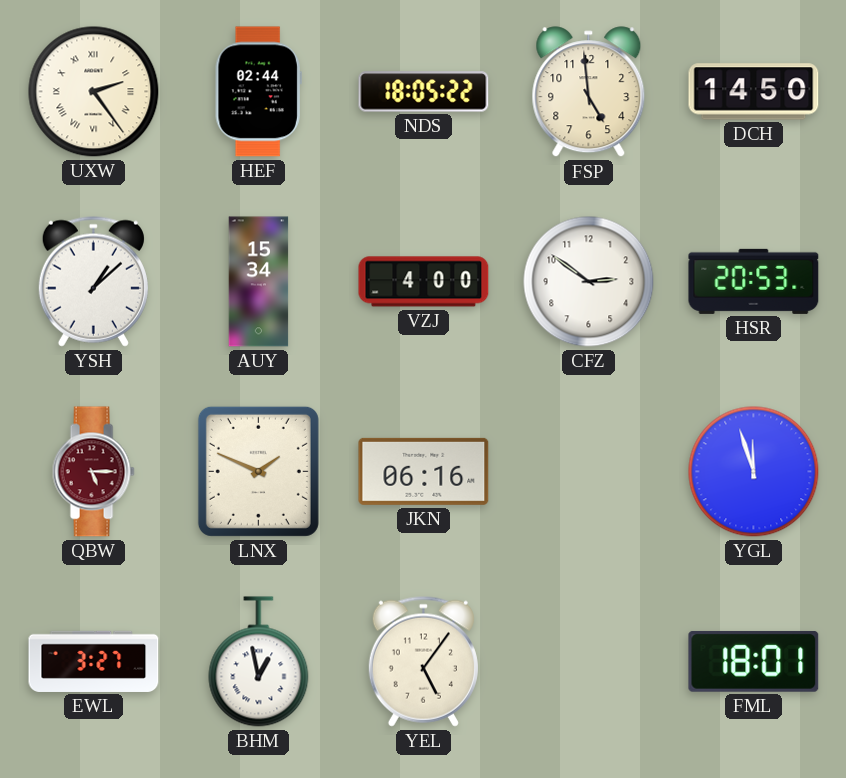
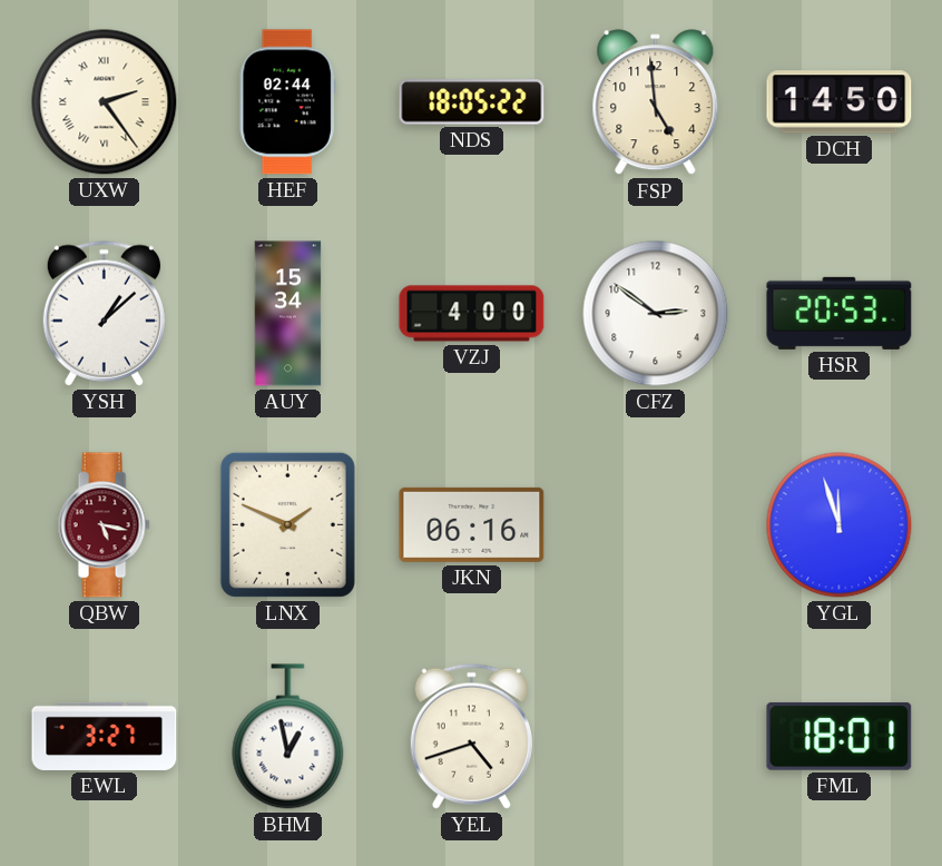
QBW: 5:15 -> 5:17
YEL: 5:06 -> 4:42
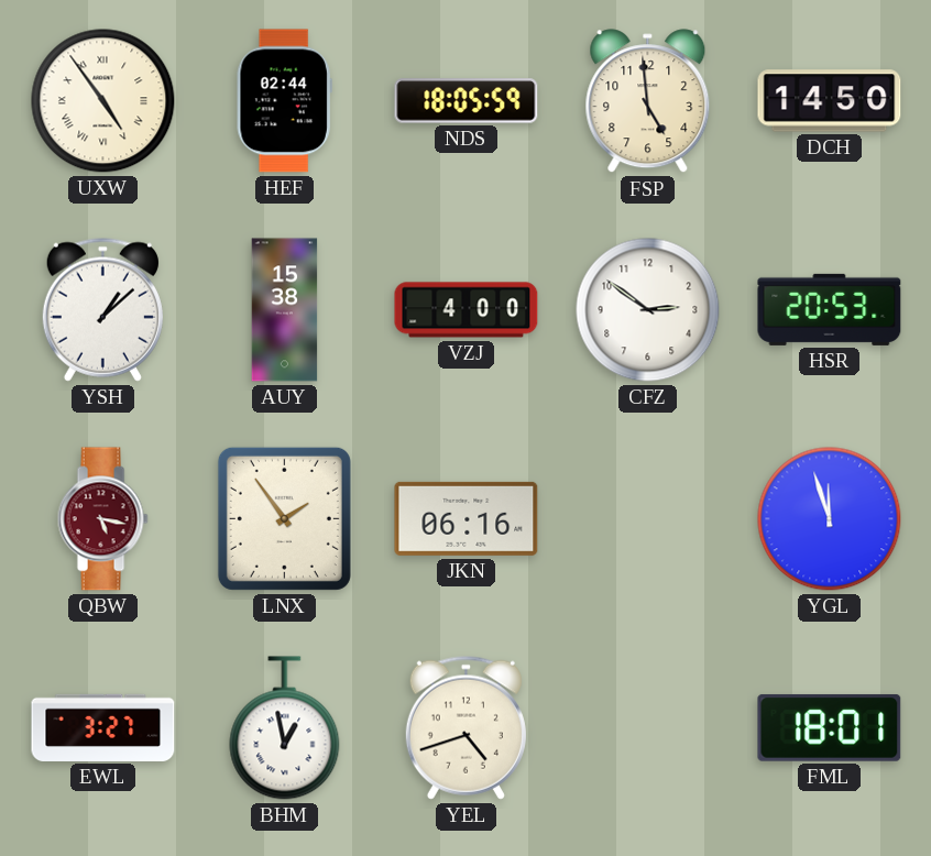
UXW: 2:24 -> 4:54
NDS: 18:05:22 -> 18:05:59
AUY: 15:34 -> 15:38
LNX: 1:49 -> 1:54
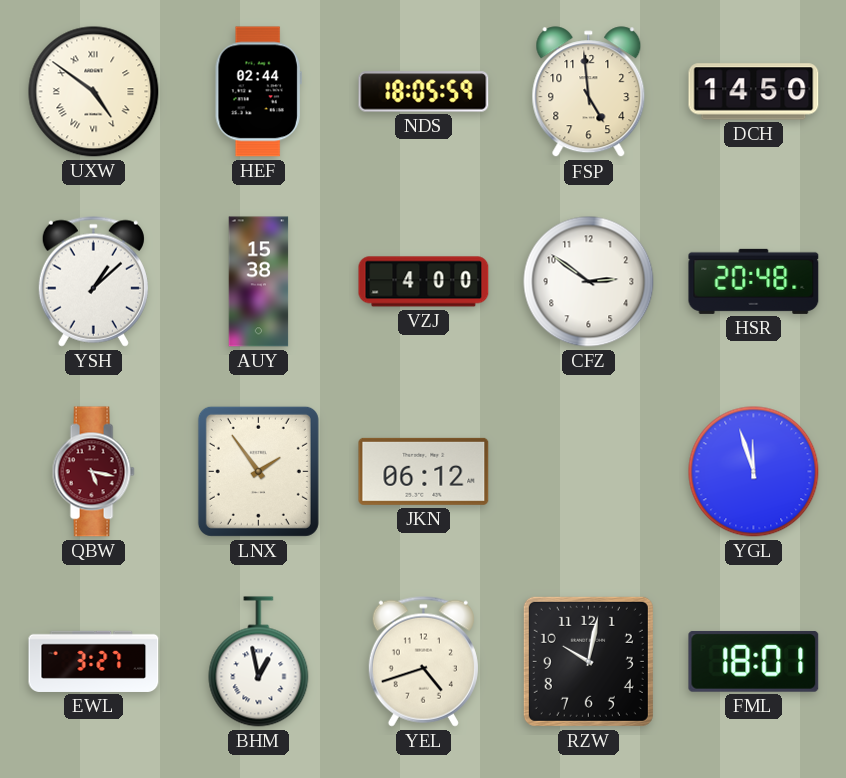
UXW: 4:54 -> 4:51
HSR: 20:53 -> 20:48
JKN: 06:16 -> 06:12
RZW: none -> 10:02
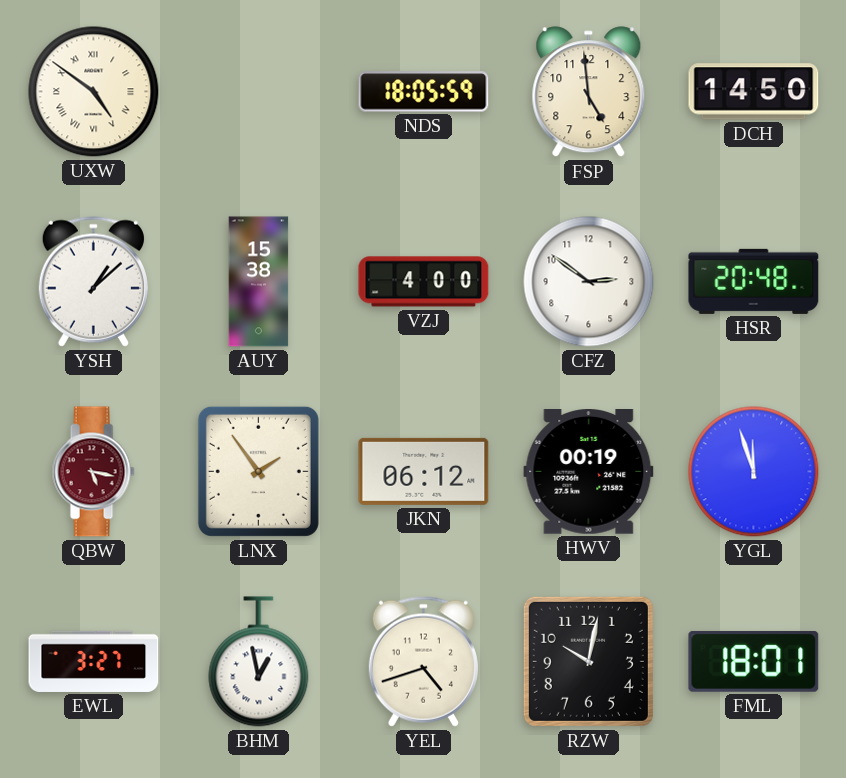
HEF: 02:44 -> none
HWV: none -> 00:19
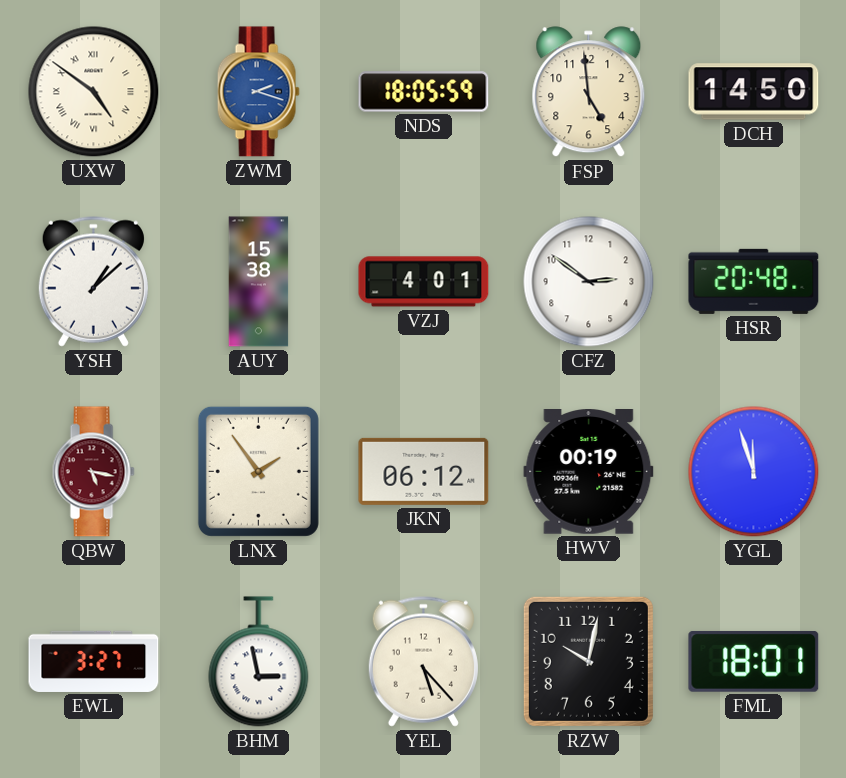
ZWM: none -> 2:18
VZJ: 4:00 -> 4:01
BHM: 12:58 -> 2:58
YEL: 4:42 -> 5:23
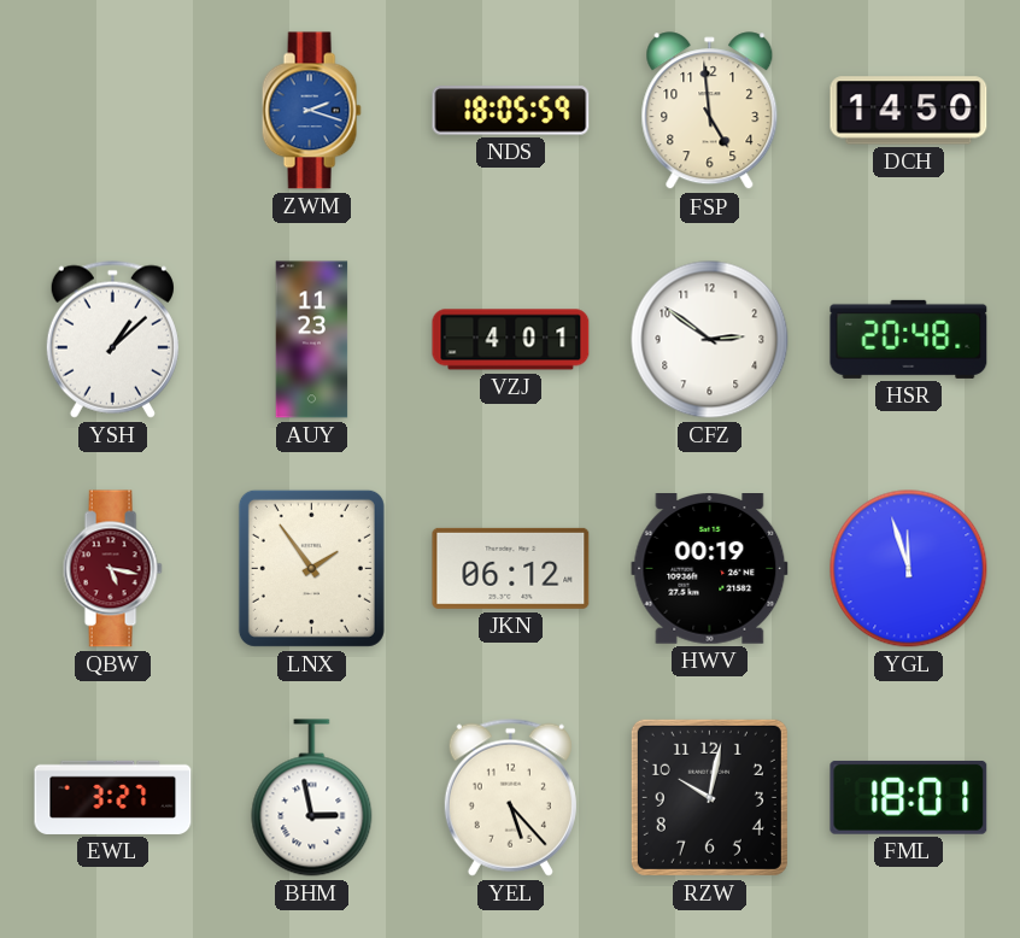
UXW: 4:51 -> none
AUY: 15:38 -> 11:23
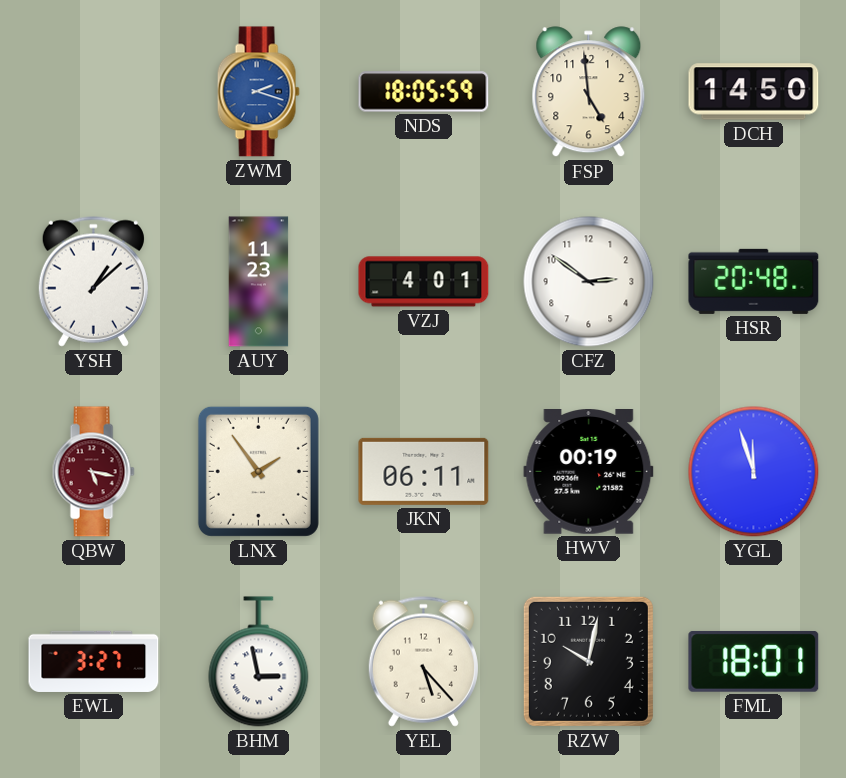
JKN: 06:12 -> 06:11
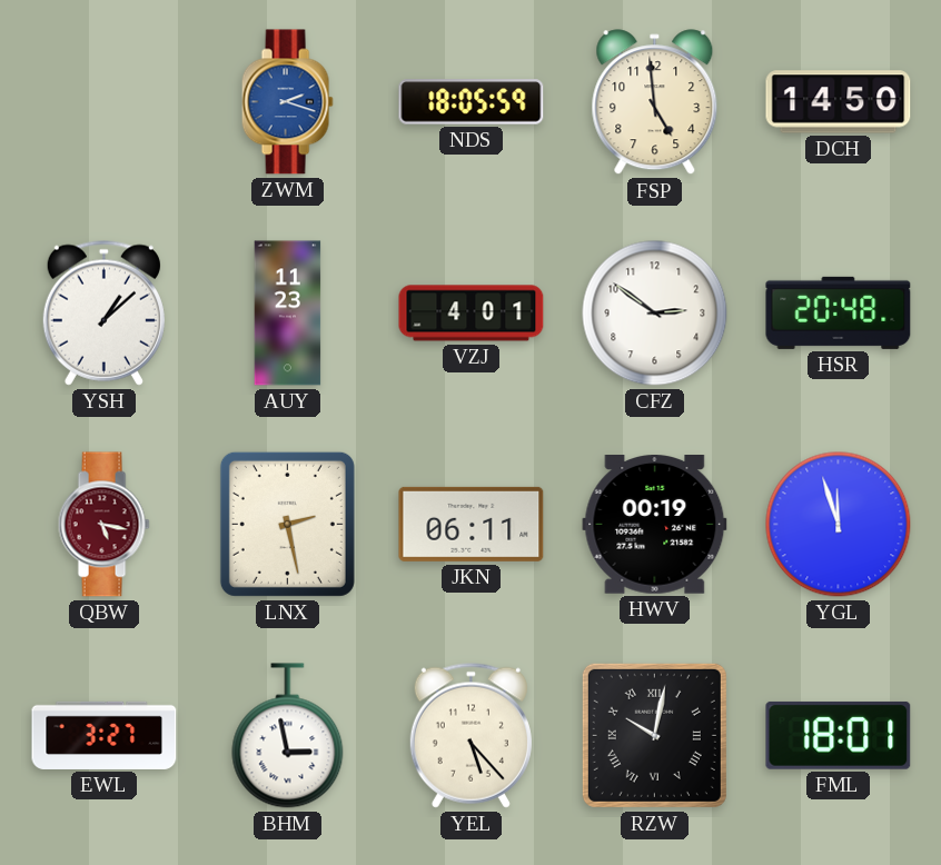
LNX: 1:54 -> 2:28
RZW numerals: Arabic -> Roman
